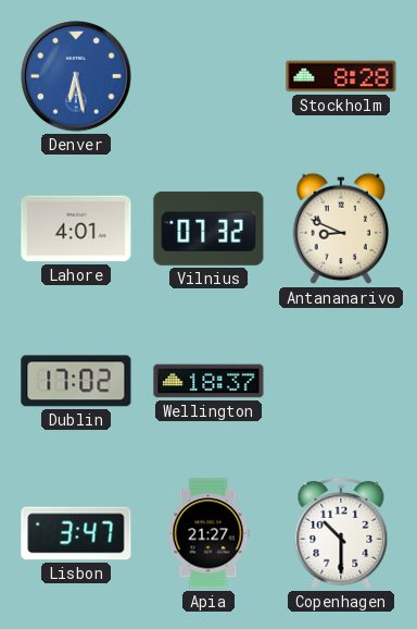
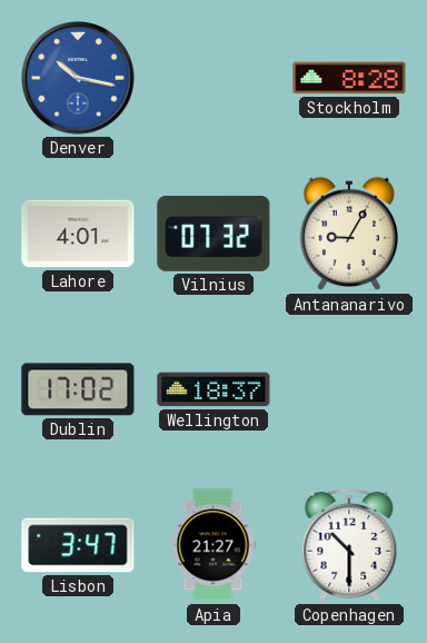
Denver: 6:28 -> 10:17
Antananarivo: 8:49 -> 9:05
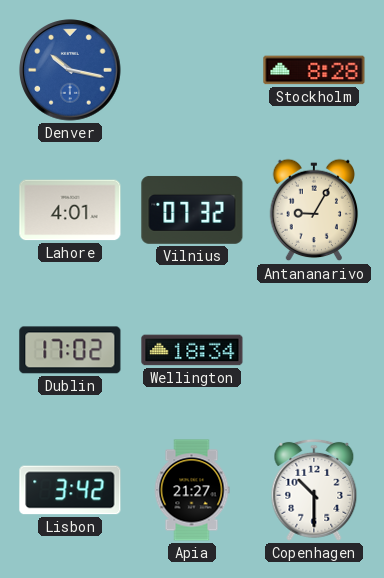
Wellington: 18:37 -> 18:34
Lisbon: 3:47 -> 3:42
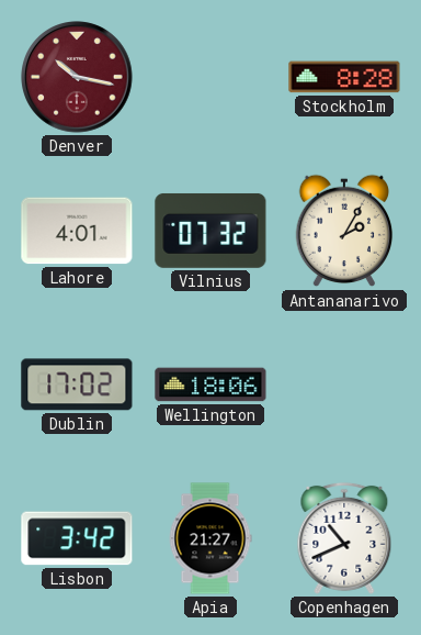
Denver dial: blue -> burgundy
Antananarivo: 9:05 -> 2:05
Wellington: 18:34 -> 18:06
Copenhagen: 10:30 -> 10:41
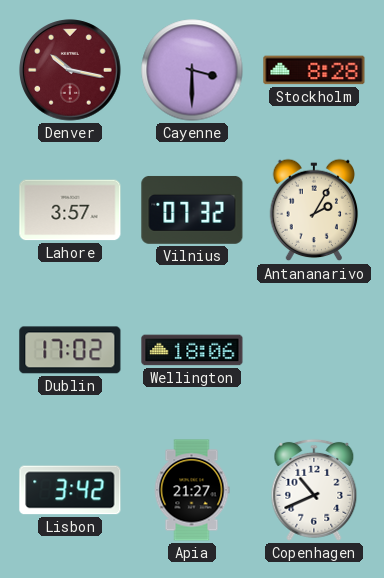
Cayenne: none -> 3:30
Lahore: 4:01 -> 3:57
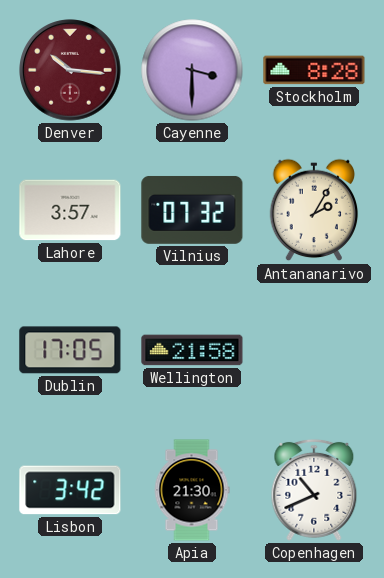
Denver: 10:17 -> 10:16
Dublin: 17:02 -> 17:05
Wellington: 18:06 -> 21:58
Apia: 21:27 -> 21:30
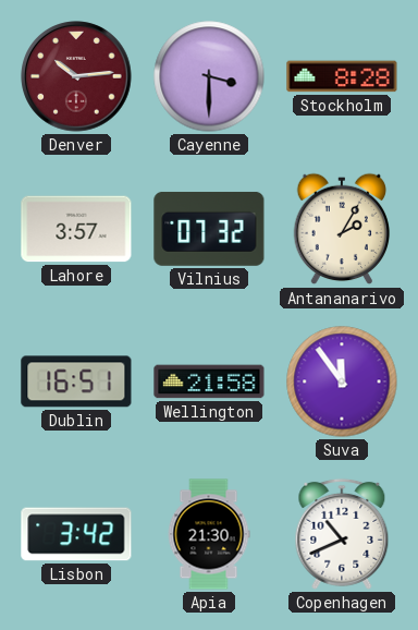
Denver: 10:16 -> 10:14
Dublin: 17:05 -> 16:51
Suva: none -> 11:54
